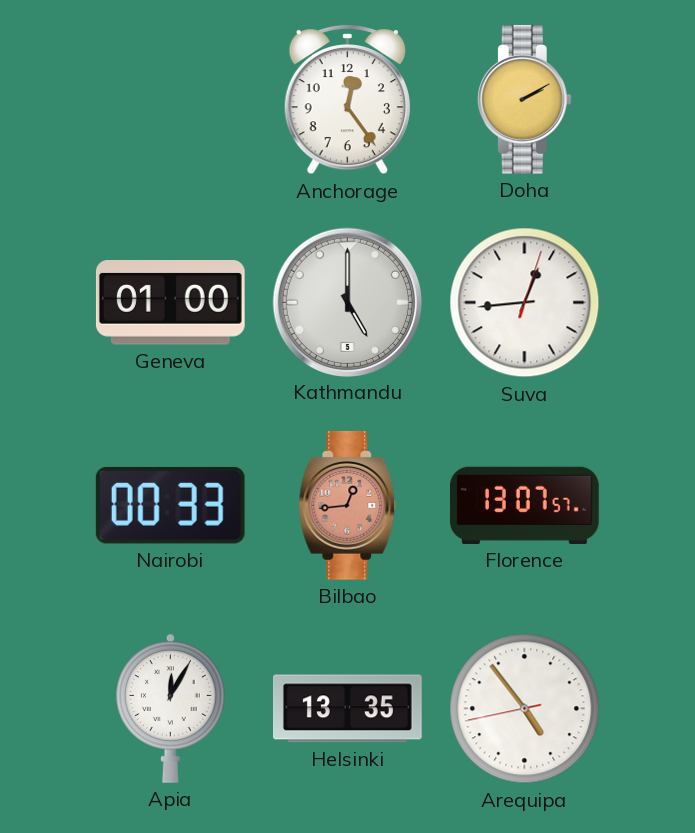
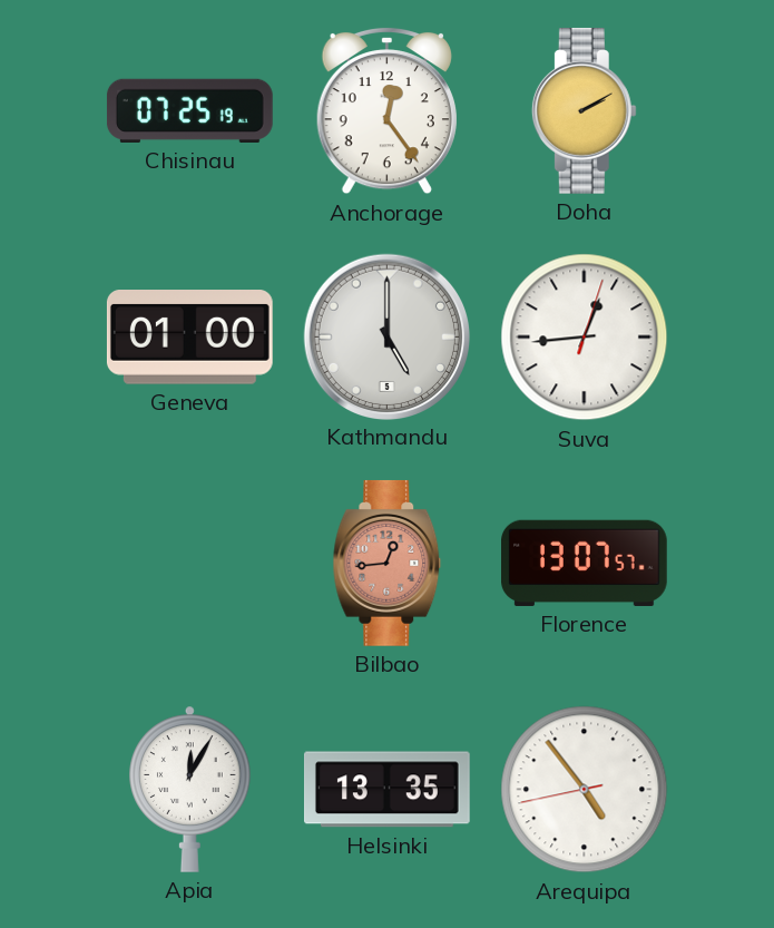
Chisinau: none -> 07:25
Nairobi: 00:33 -> none
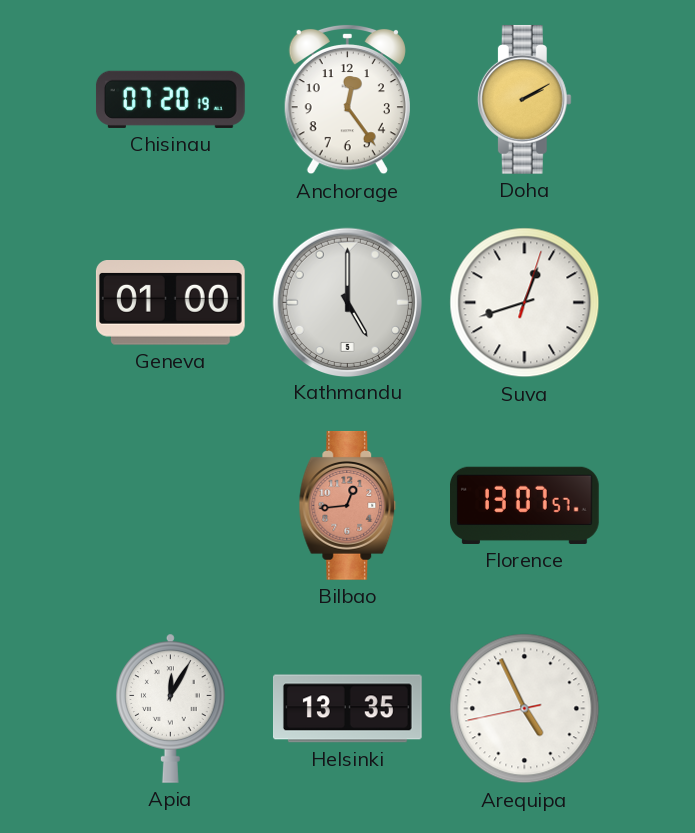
Chisinau: 07:25 -> 07:20
Suva: 12:44 -> 12:42
Arequipa: 4:53 -> 4:55
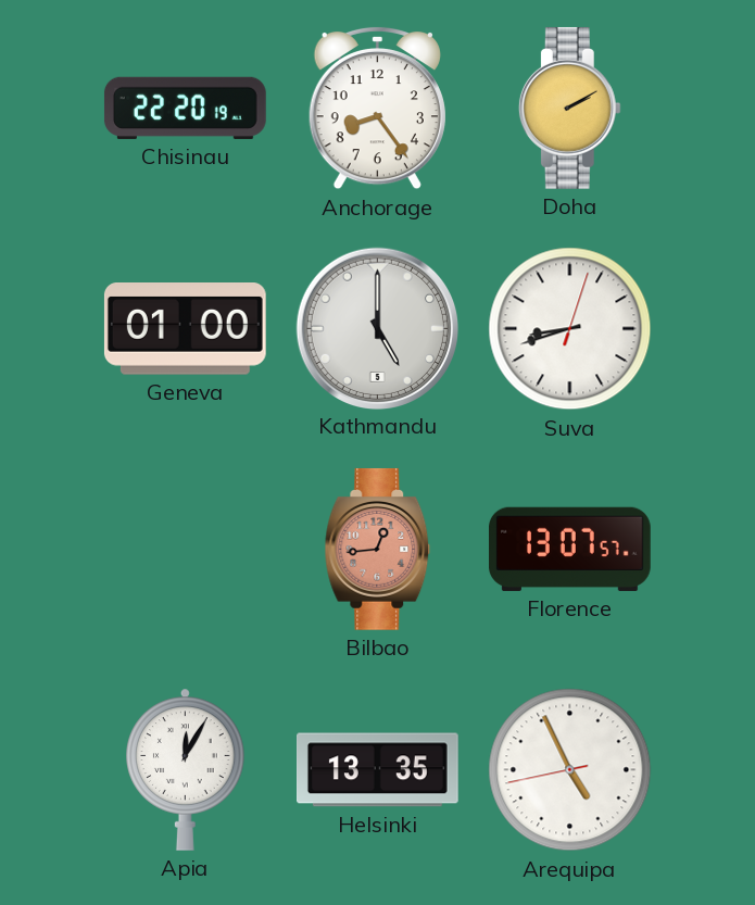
Chisinau: 07:20 -> 22:20
Anchorage: 12:24 -> 8:24
Suva: 12:42 -> 8:42
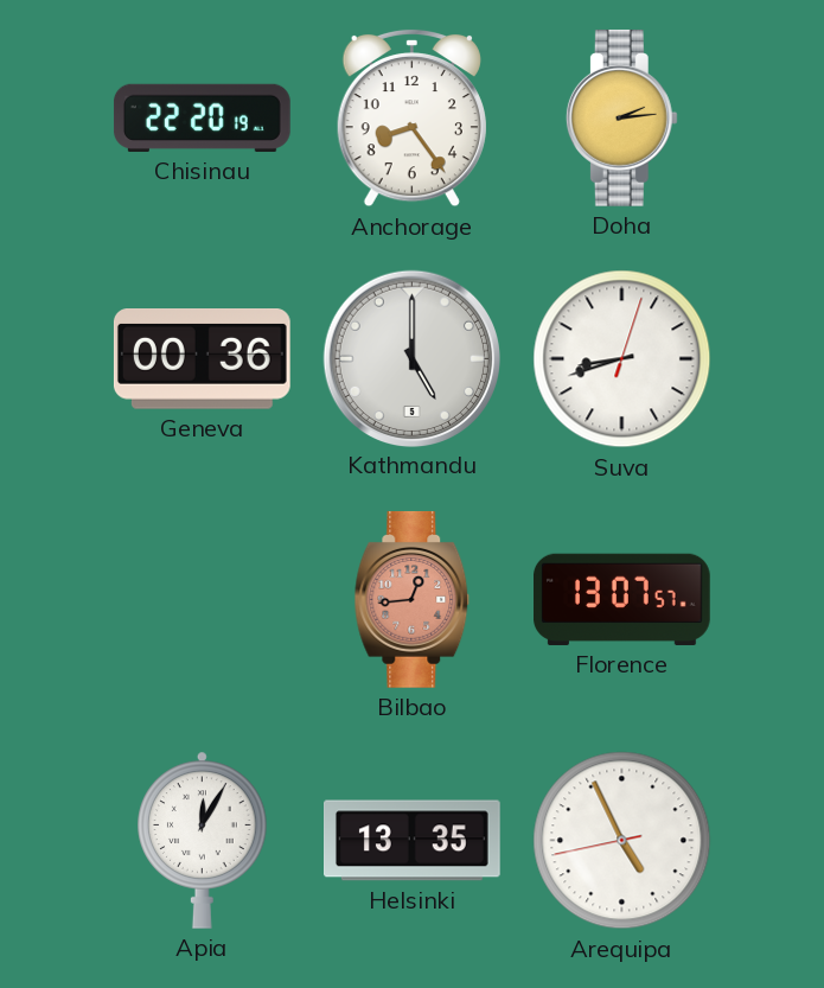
Doha: 2:10 -> 2:14
Geneva: 01:00 -> 00:36
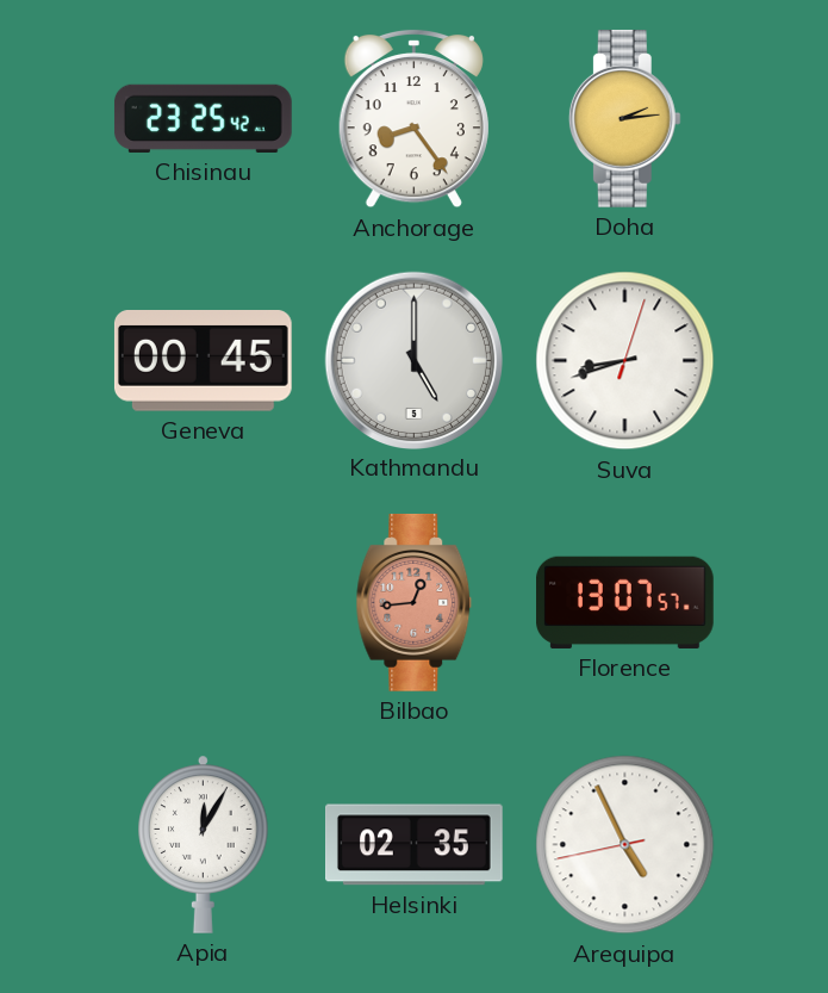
Chisinau: 22:20 -> 23:25
Geneva: 00:36 -> 00:45
Helsinki: 13:35 -> 02:35
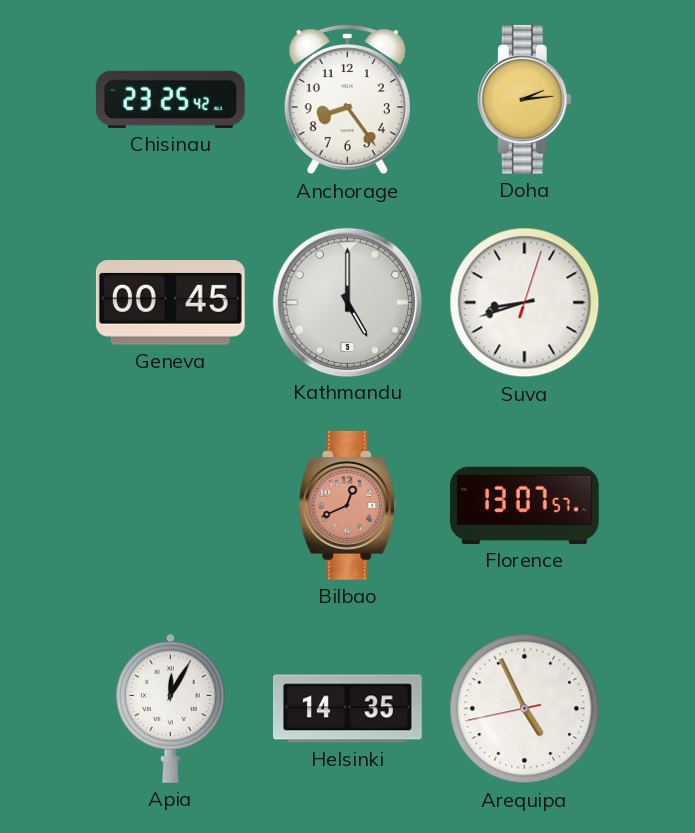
Bilbao: 12:44 -> 12:41
Helsinki: 02:35 -> 14:35
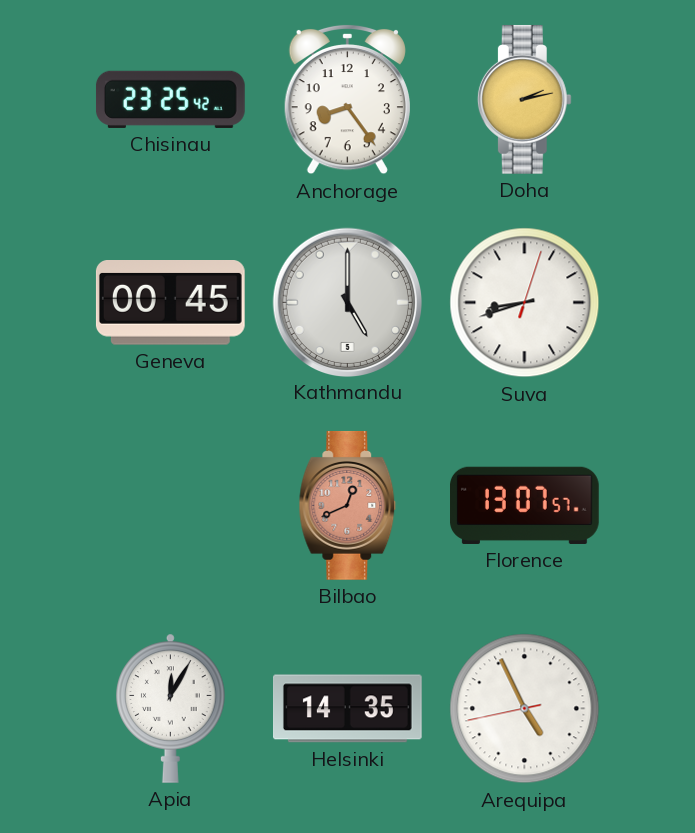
Doha: 2:14 -> 2:13
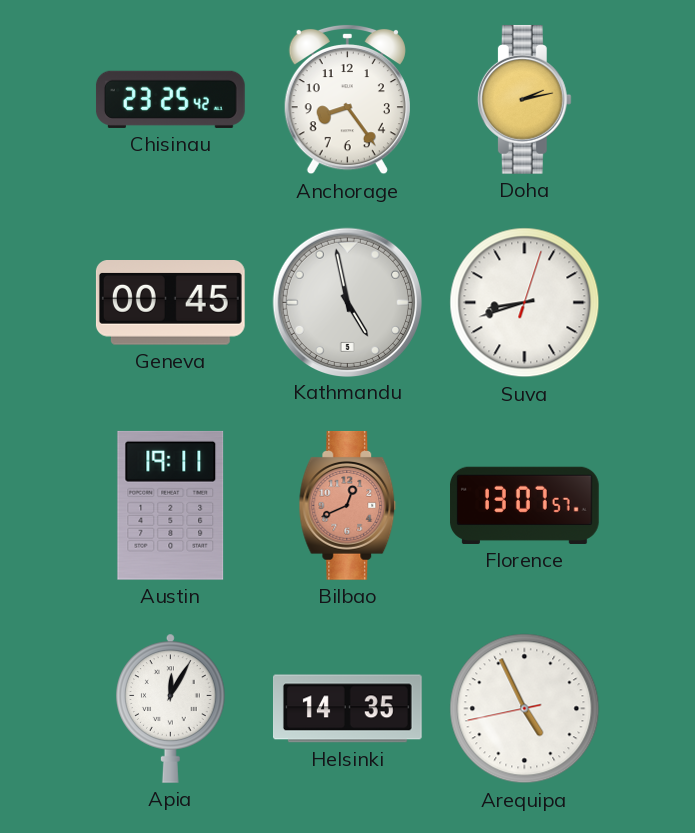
Kathmandu: 5:00 -> 4:58
Austin: none -> 19:11
